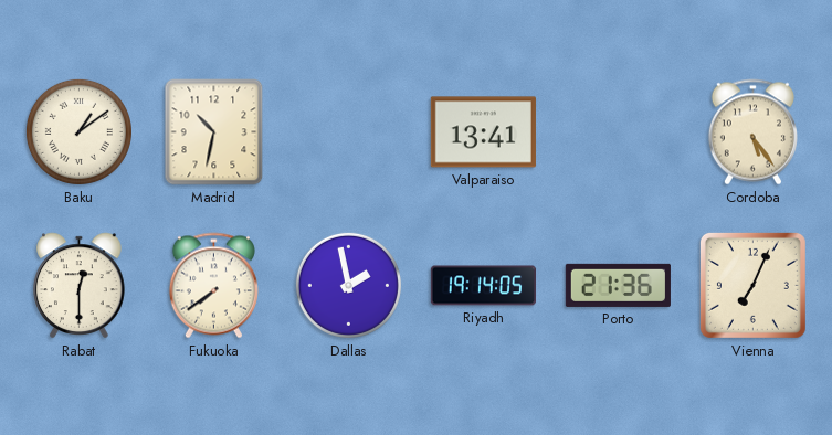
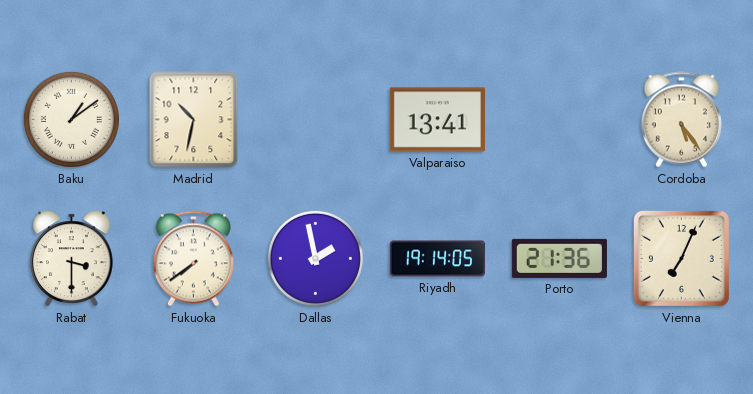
Rabat: 12:30 -> 3:30
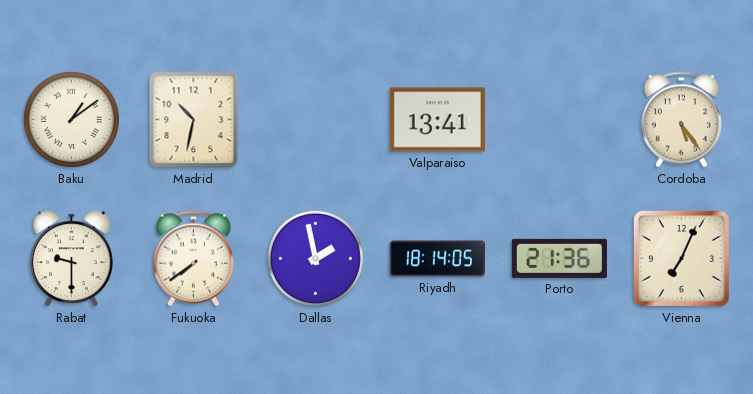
Rabat: 3:30 -> 9:30
Riyadh: 19:14 -> 18:14
